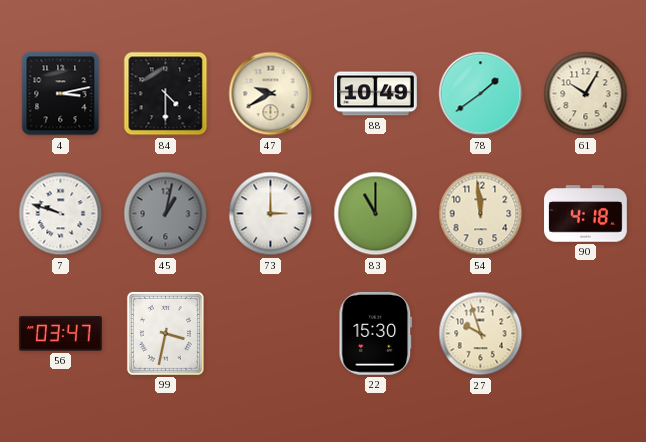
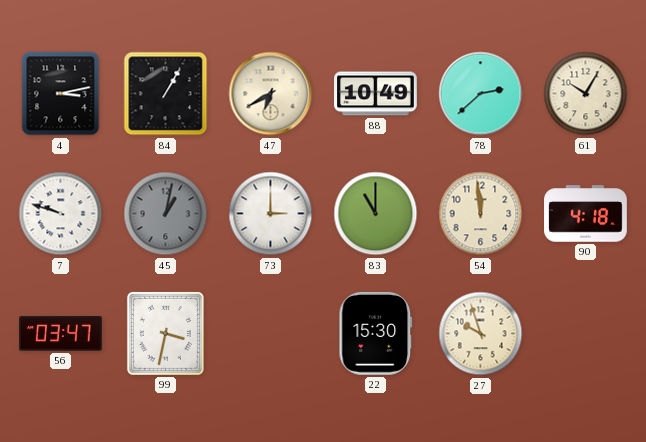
84: 4:30 -> 1:05
47: 9:40 -> 6:40
78: 1:39 -> 2:38
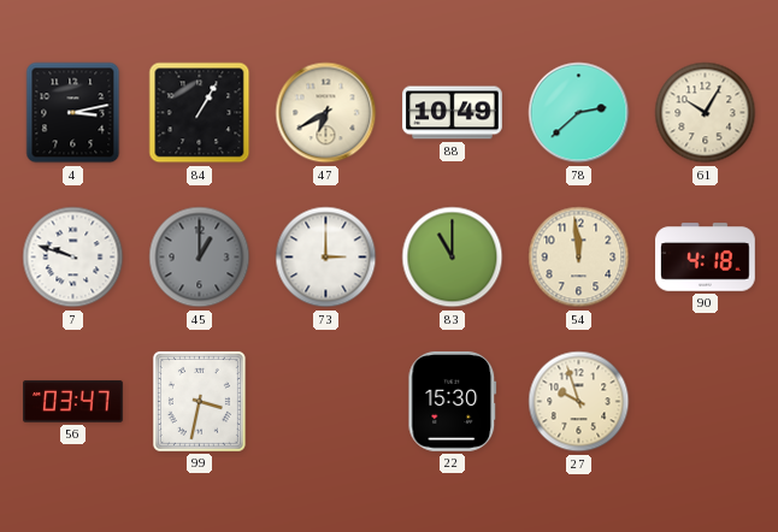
45: 1:02 -> 1:00
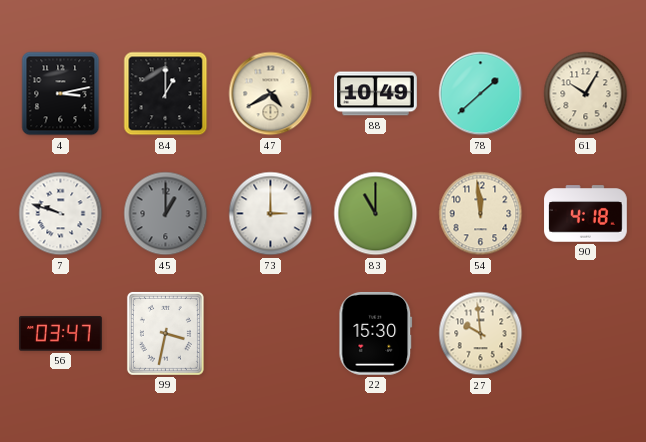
84: 1:05 -> 1:00
47: 6:40 -> 4:40
78: 2:38 -> 1:38
27: 9:57 -> 9:59
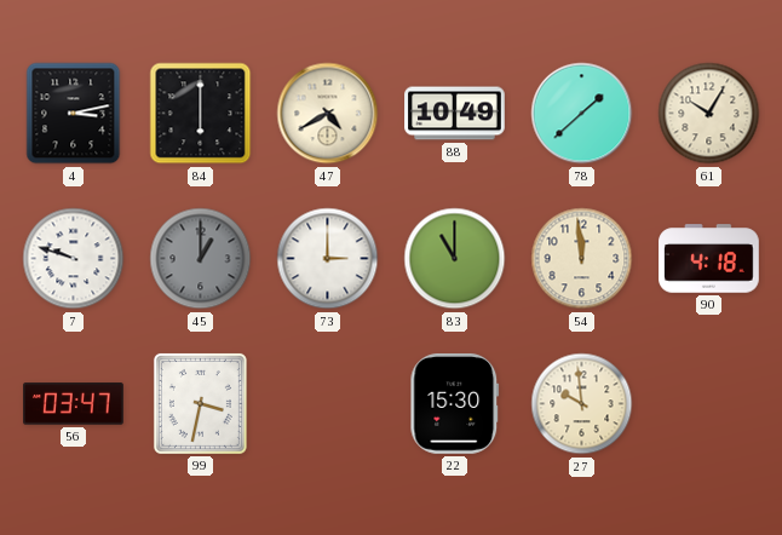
84: 1:00 -> 6:00
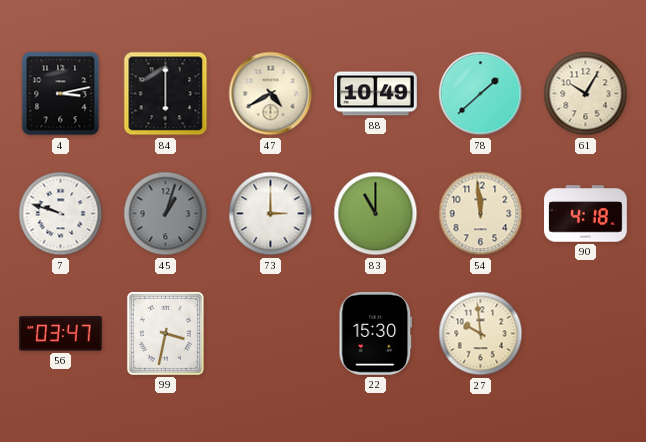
45: 1:00 -> 1:03
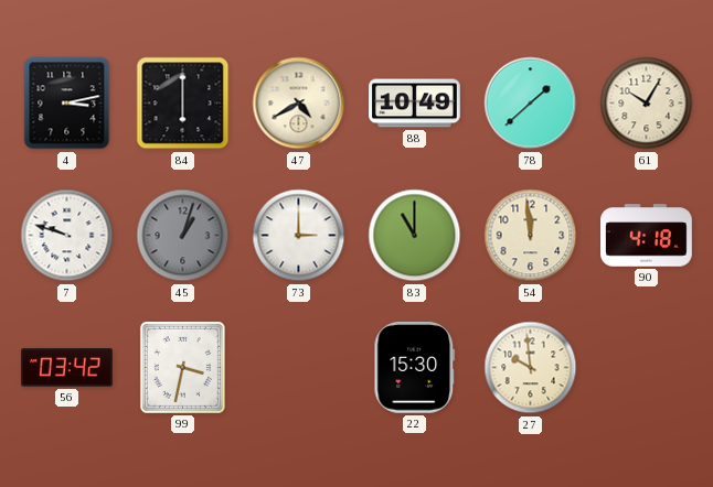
56: 03:47 -> 03:42
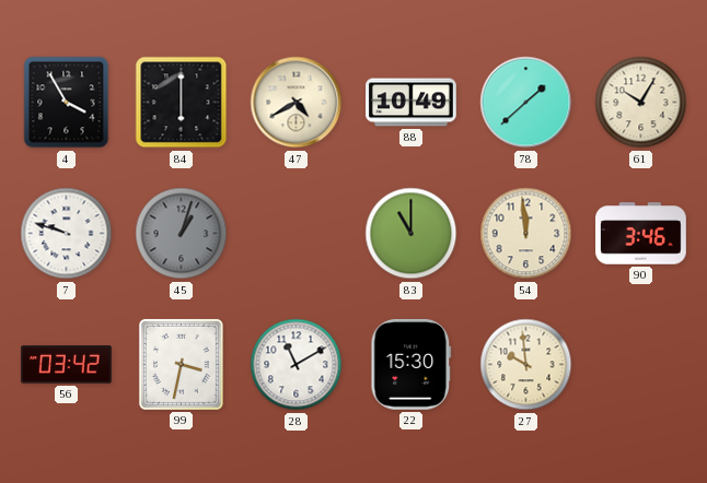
4: 3:13 -> 3:55
73: 3:00 -> none
90: 4:18 -> 3:46
28: none -> 11:10
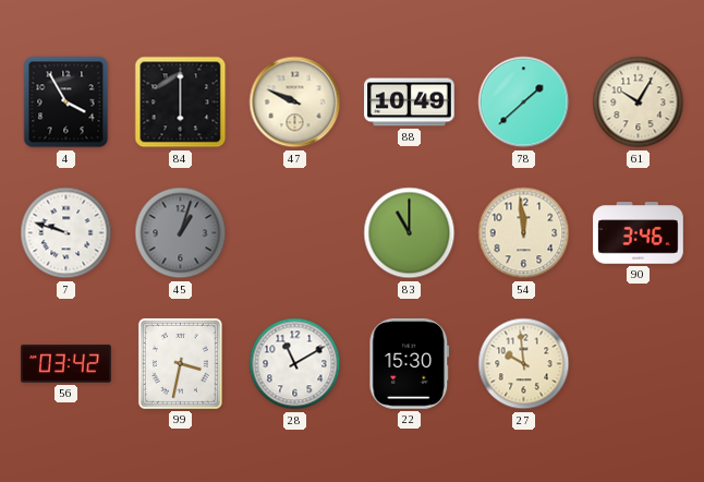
47: 4:40 -> 9:49
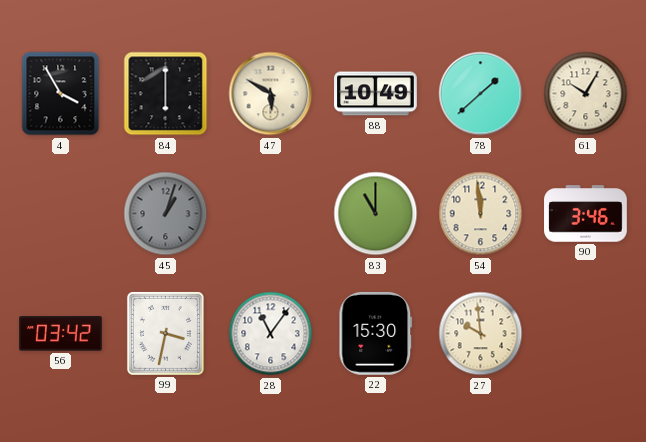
47: 9:49 -> 5:50
7: 9:48 -> none
28: 11:10 -> 11:06
